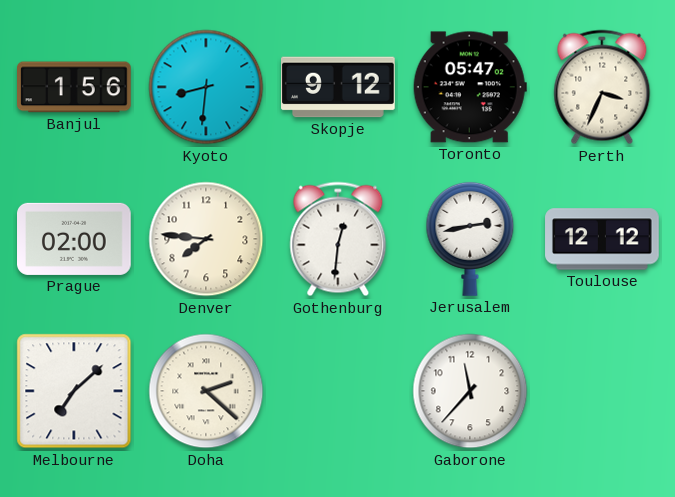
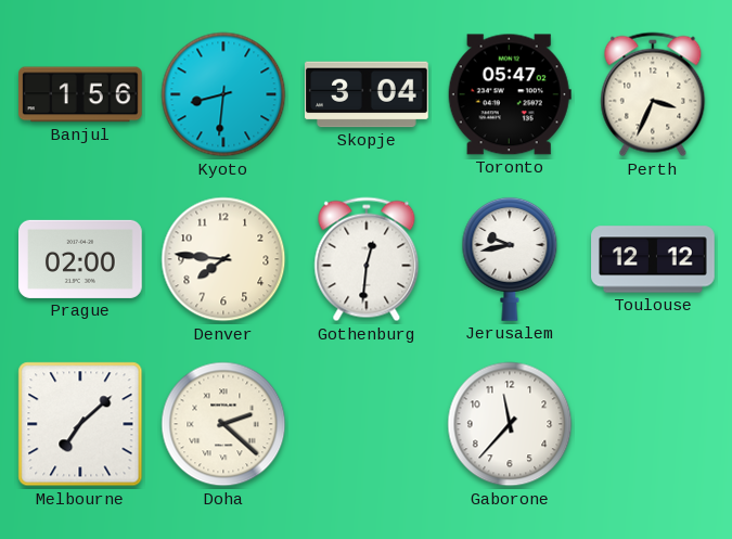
Skopje: 9:12 -> 3:04
Jerusalem: 2:43 -> 9:43
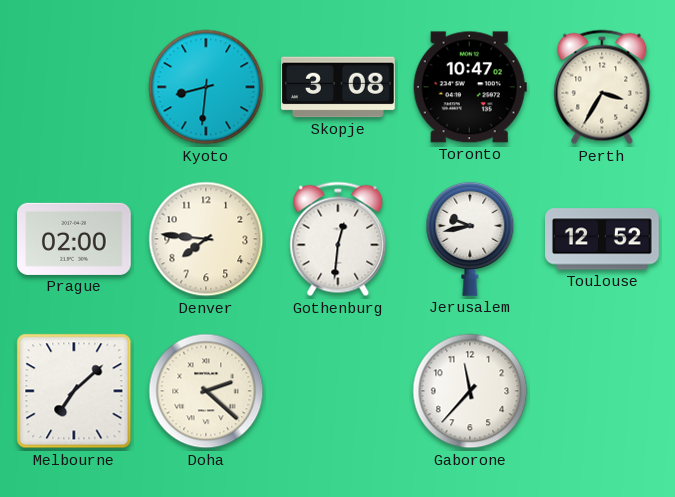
Banjul: 1:56 -> none
Skopje: 3:04 -> 3:08
Toronto: 05:47 -> 10:47
Perth: 3:34 -> 3:35
Toulouse: 12:12 -> 12:52
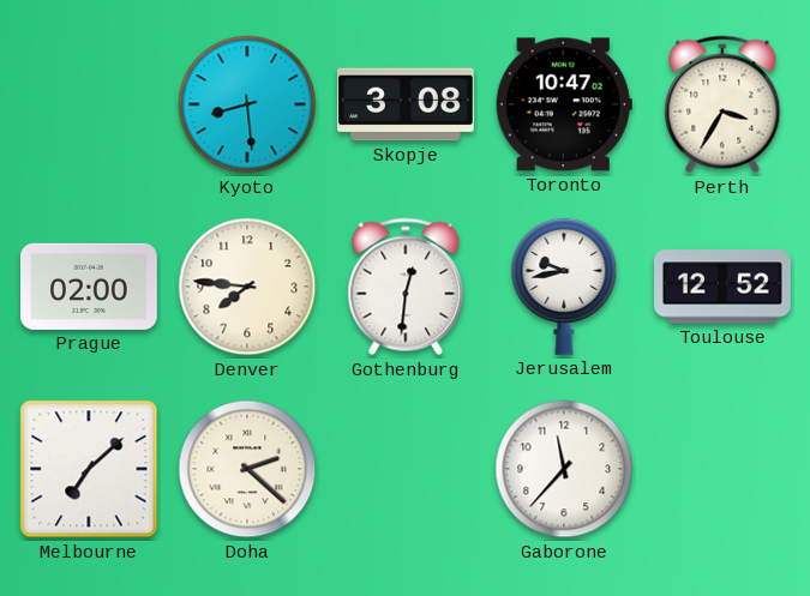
Kyoto: 8:31 -> 8:29
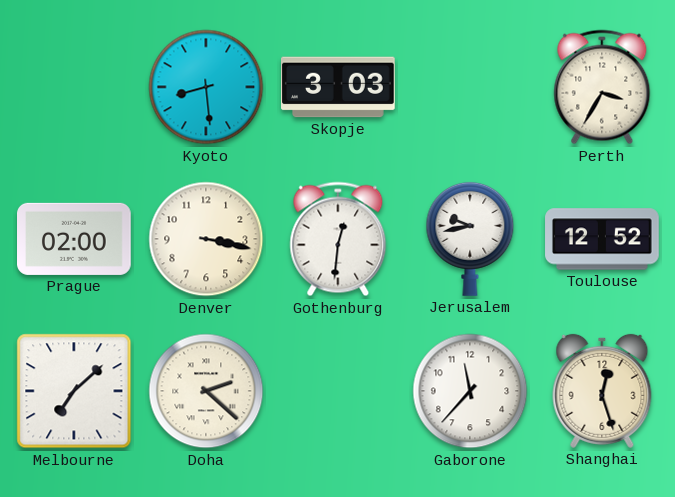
Skopje: 3:08 -> 3:03
Toronto: 10:47 -> none
Denver: 7:46 -> 3:17
Shanghai: none -> 12:27
